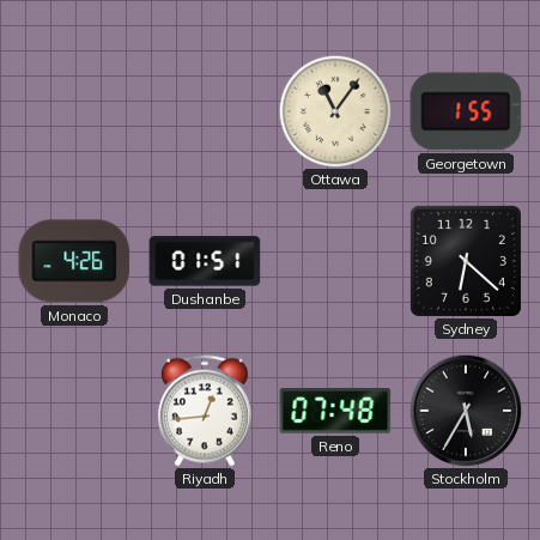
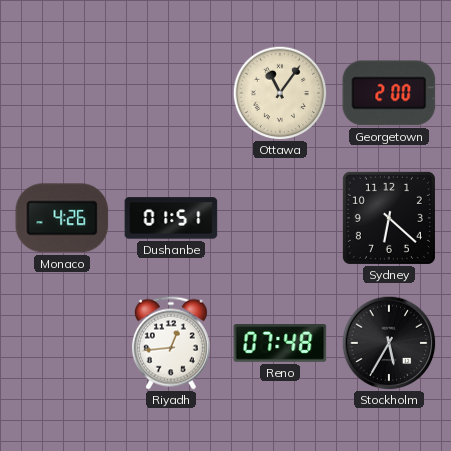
Georgetown: 1:55 -> 2:00
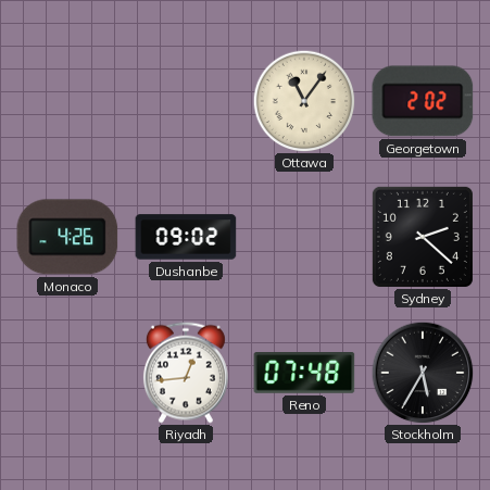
Georgetown: 2:00 -> 2:02
Dushanbe: 01:51 -> 09:02
Sydney: 6:22 -> 2:22
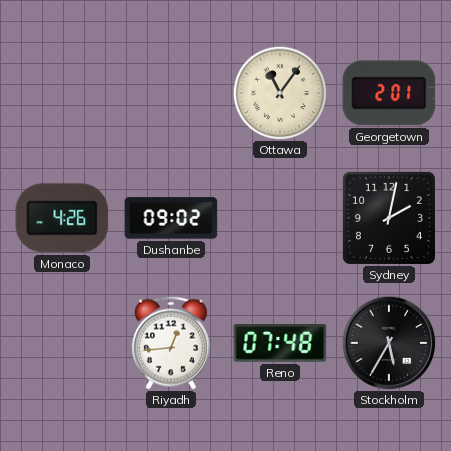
Georgetown: 2:02 -> 2:01
Sydney: 2:22 -> 2:02
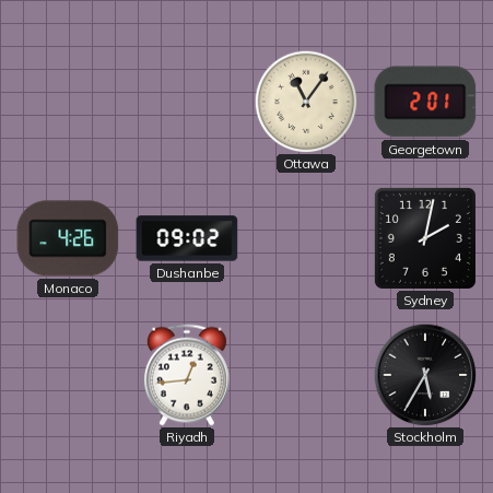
Reno: 07:48 -> none
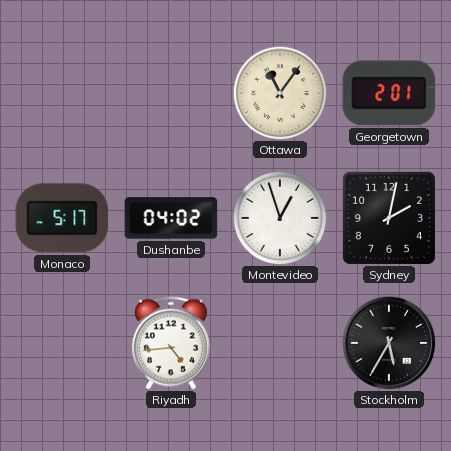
Monaco: 4:26 -> 5:17
Dushanbe: 09:02 -> 04:02
Montevideo: none -> 12:57
Riyadh: 12:44 -> 4:44
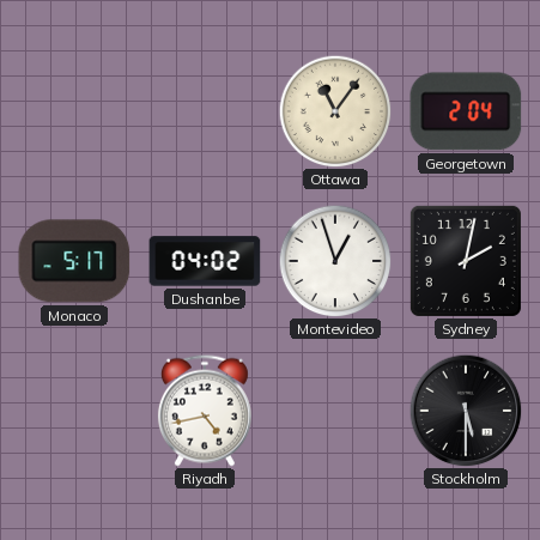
Georgetown: 2:01 -> 2:04
Riyadh: 4:44 -> 4:43
Stockholm: 5:35 -> 5:30
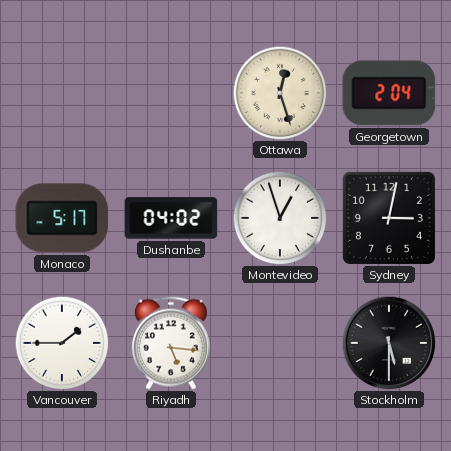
Ottawa: 11:06 -> 12:27
Sydney: 2:02 -> 3:02
Vancouver: none -> 1:45
Riyadh: 4:43 -> 5:16
